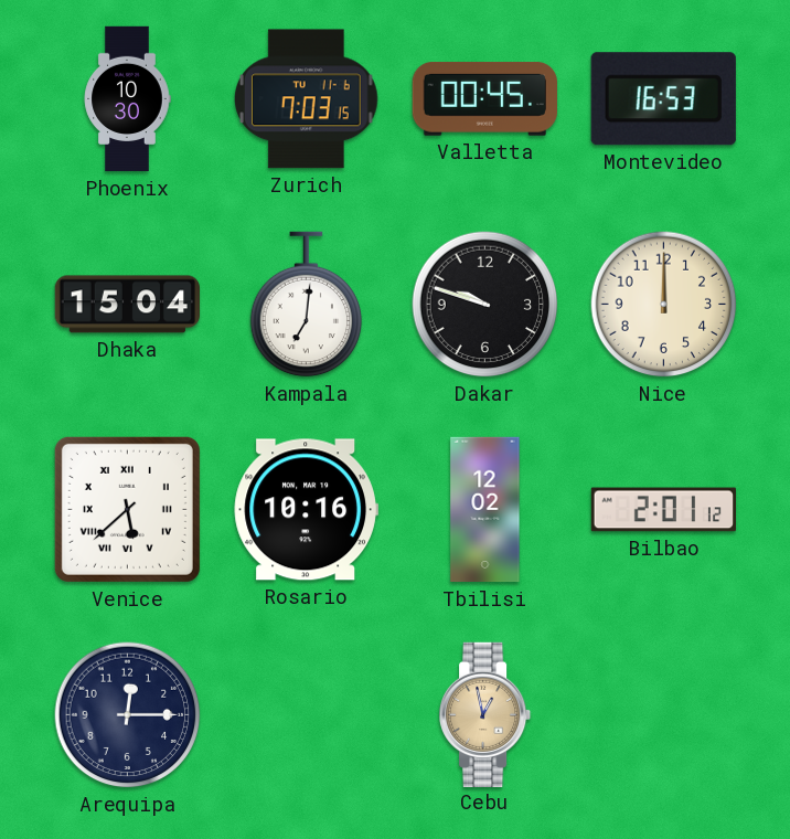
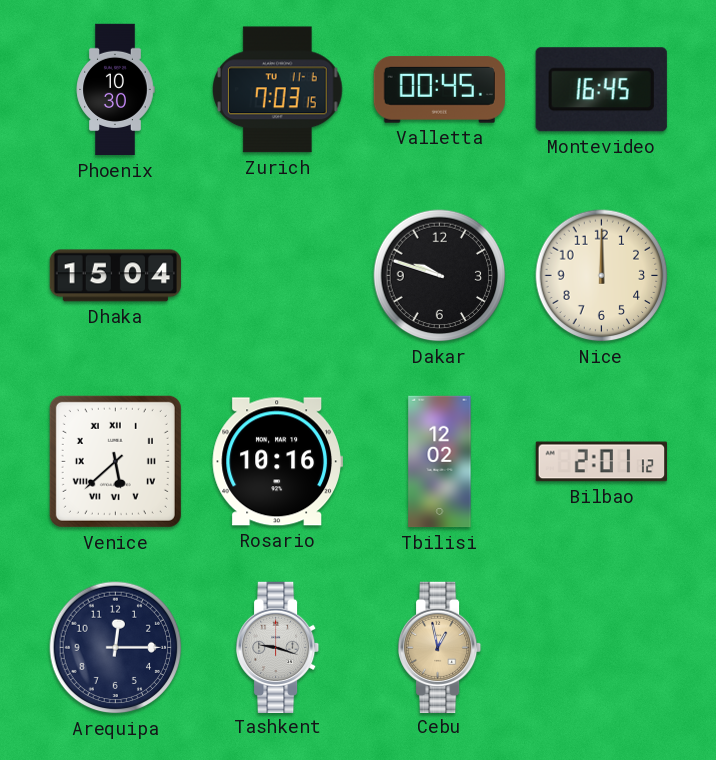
Montevideo: 16:53 -> 16:45
Kampala: 7:01 -> none
Tashkent: none -> 9:18
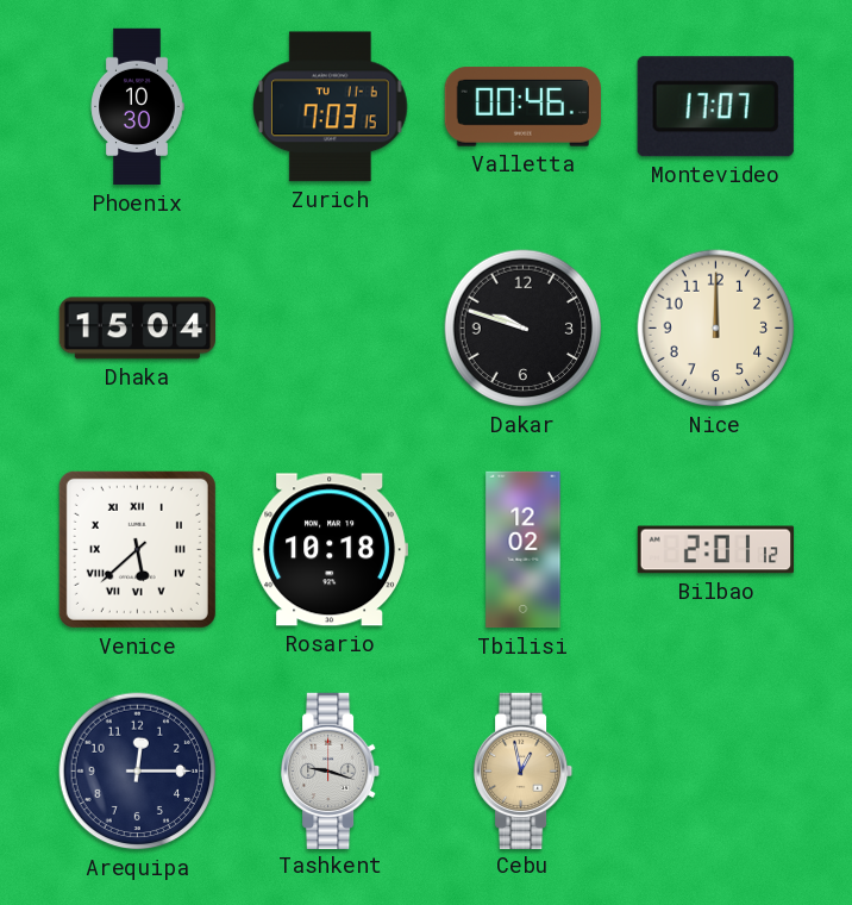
Valletta: 00:45 -> 00:46
Montevideo: 16:45 -> 17:07
Rosario: 10:16 -> 10:18
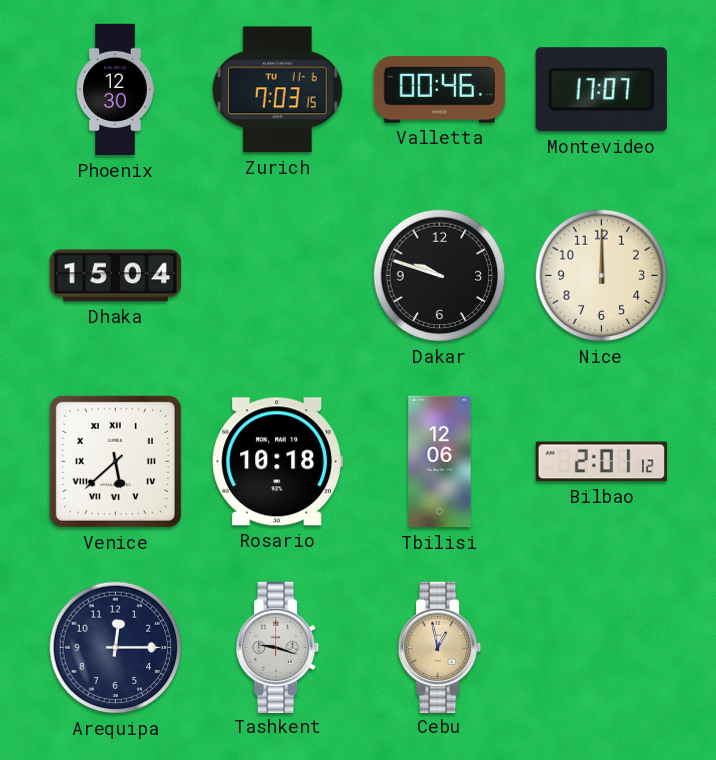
Phoenix: 10:30 -> 12:30
Tbilisi: 12:02 -> 12:06
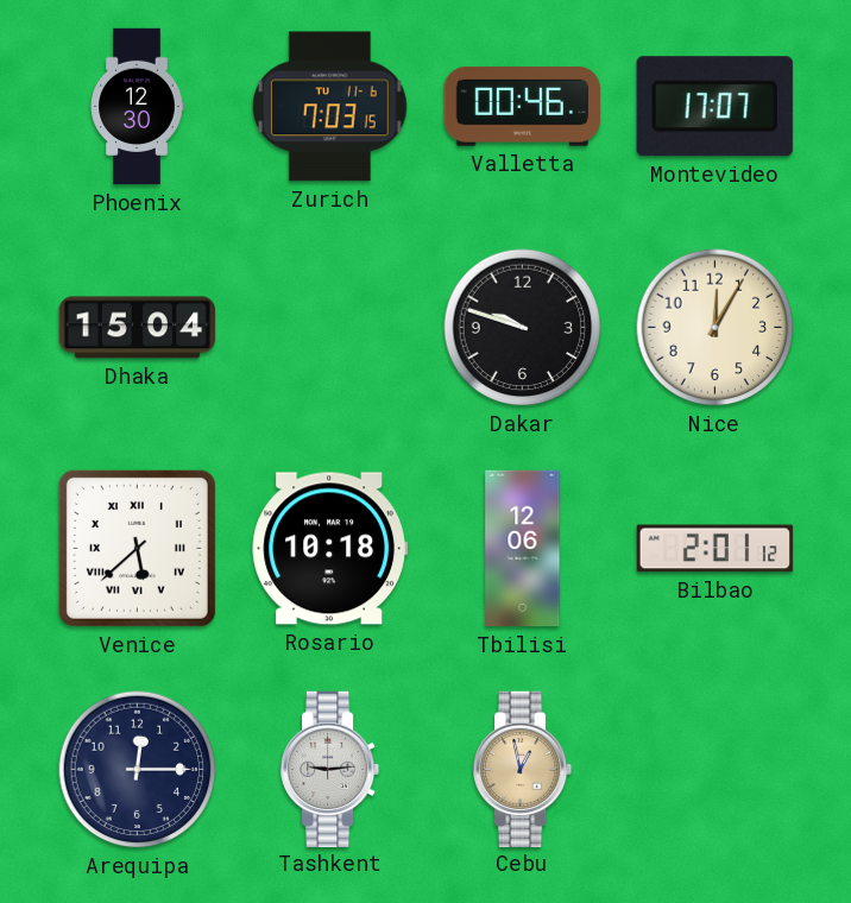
Nice: 12:00 -> 12:05
Tashkent: 9:18 -> 9:14
